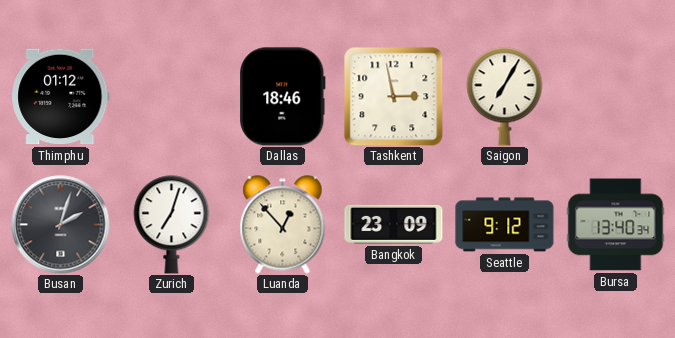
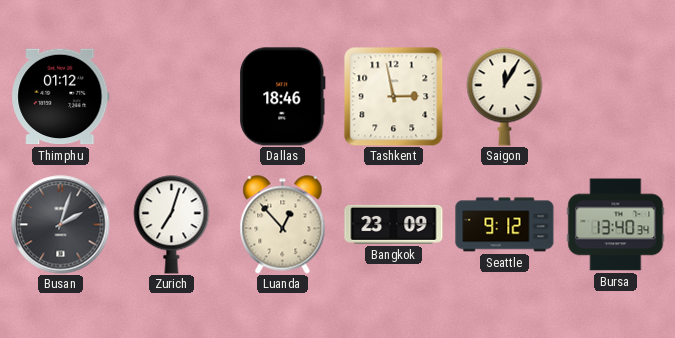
Saigon: 7:05 -> 12:05
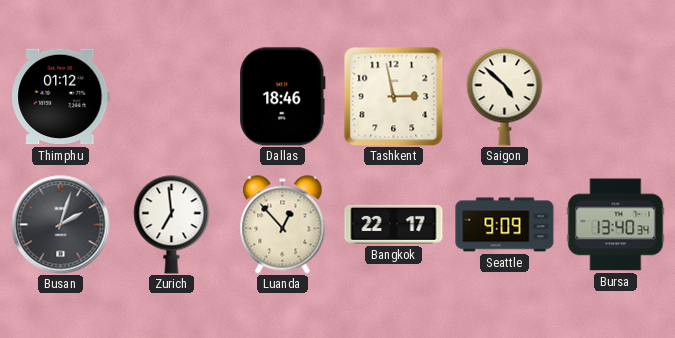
Saigon: 12:05 -> 4:52
Zurich: 7:03 -> 6:59
Bangkok: 23:09 -> 22:17
Seattle: 9:12 -> 9:09
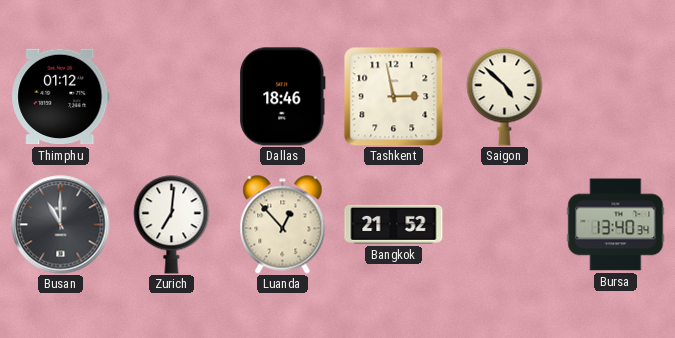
Busan: 2:03 -> 11:00
Zurich: 6:59 -> 7:01
Bangkok: 22:17 -> 21:52
Seattle: 9:09 -> none
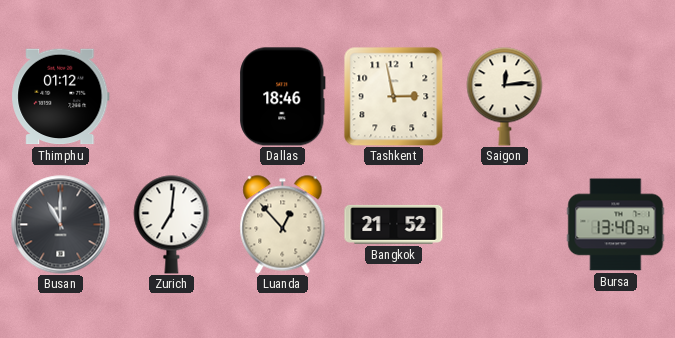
Saigon: 4:52 -> 12:14
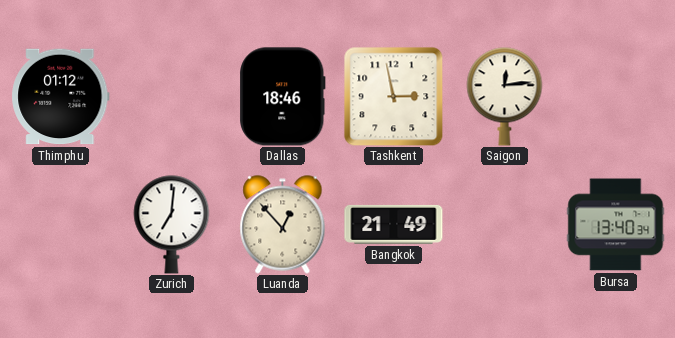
Busan: 11:00 -> none
Bangkok: 21:52 -> 21:49
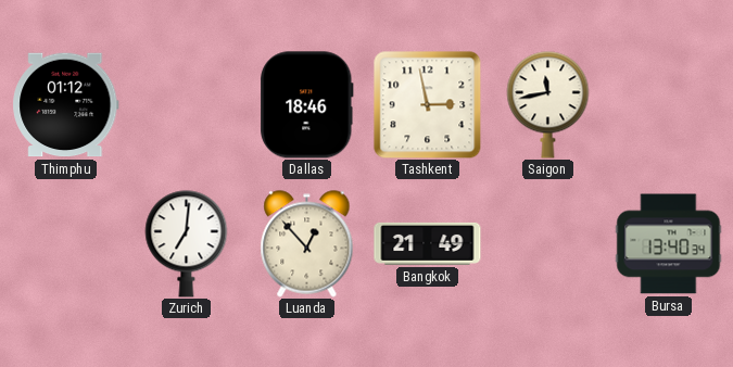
Saigon: 12:14 -> 11:43
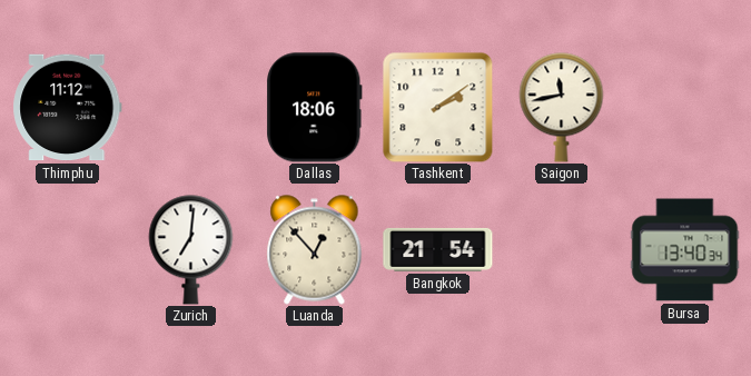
Thimphu: 01:12 -> 11:12
Dallas: 18:46 -> 18:06
Tashkent: 2:58 -> 2:09
Bangkok: 21:49 -> 21:54
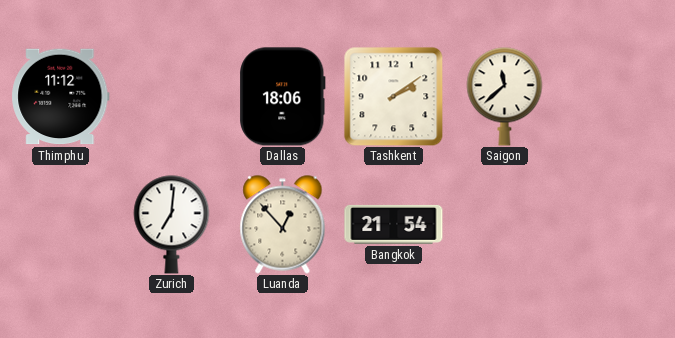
Saigon: 11:43 -> 11:38
Bursa: 13:40 -> none
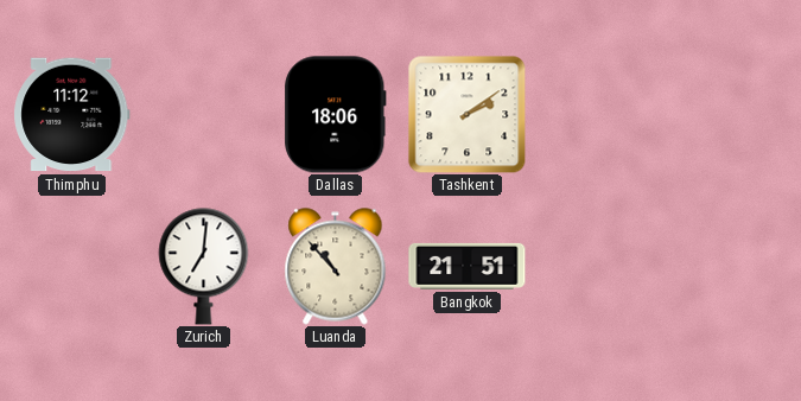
Saigon: 11:38 -> none
Luanda: 12:53 -> 10:53
Bangkok: 21:54 -> 21:51
